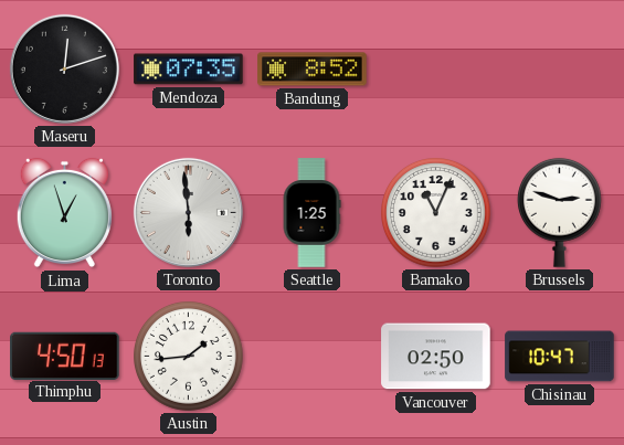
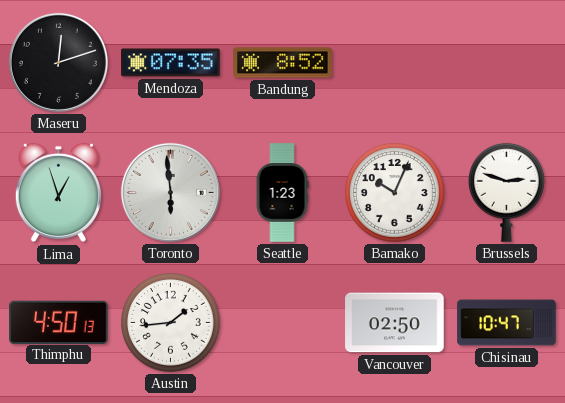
Seattle: 1:25 -> 1:23
Bamako: 11:04 -> 10:04
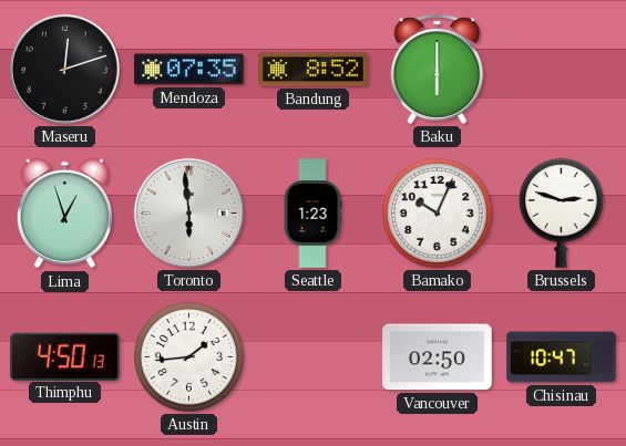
Baku: none -> 6:00
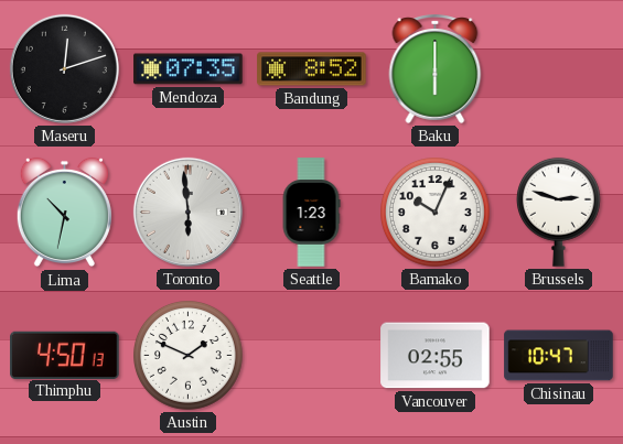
Lima: 12:57 -> 10:32
Austin: 1:44 -> 1:49
Vancouver: 02:50 -> 02:55
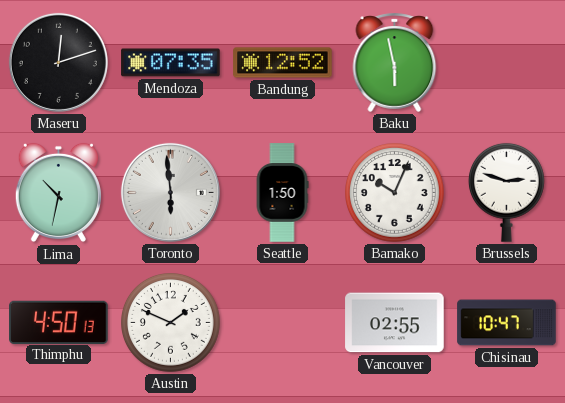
Bandung: 8:52 -> 12:52
Baku: 6:00 -> 5:58
Seattle: 1:23 -> 1:50
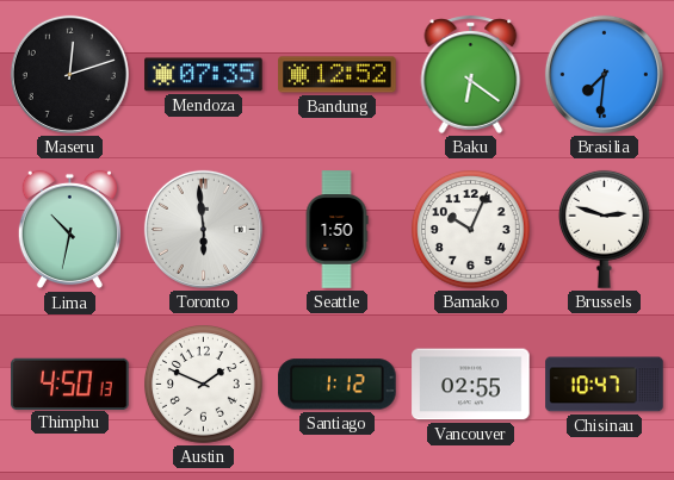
Baku: 5:58 -> 6:21
Brasilia: none -> 7:31
Santiago: none -> 1:12
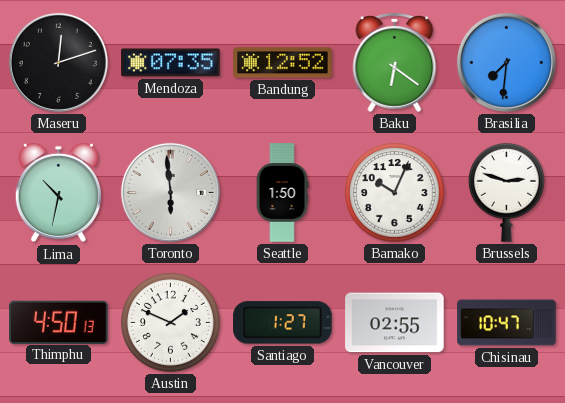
Santiago: 1:12 -> 1:27
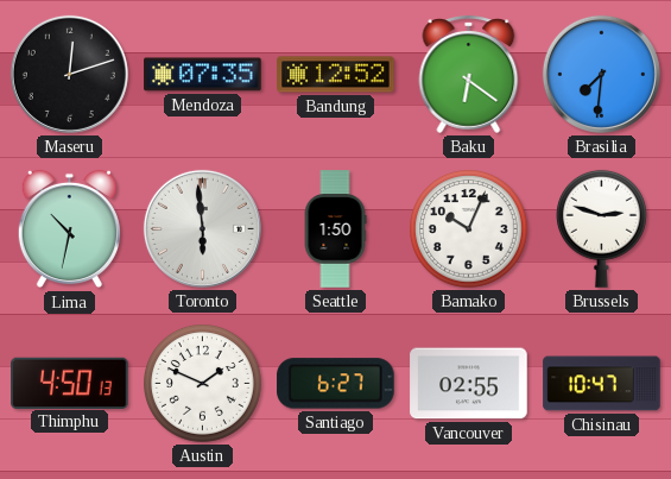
Santiago: 1:27 -> 6:27
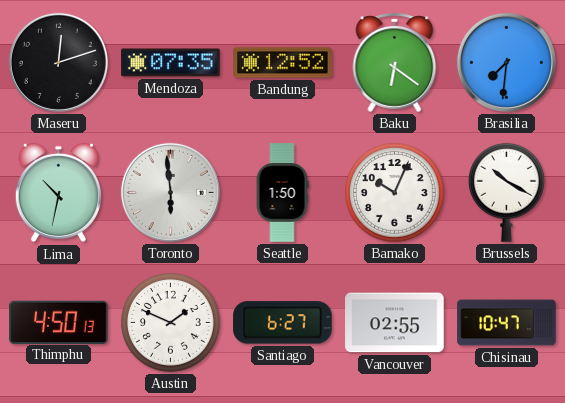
Brussels: 2:48 -> 10:20
